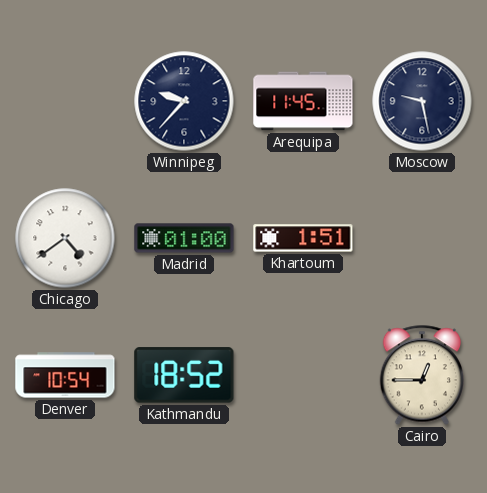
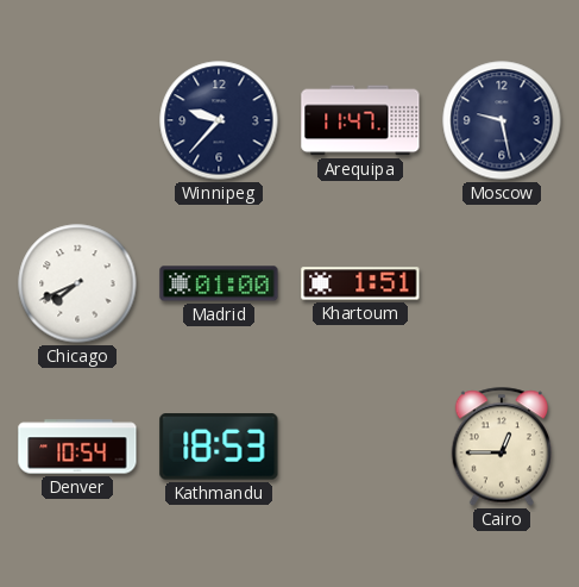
Arequipa: 11:45 -> 11:47
Chicago: 4:39 -> 7:41
Kathmandu: 18:52 -> 18:53
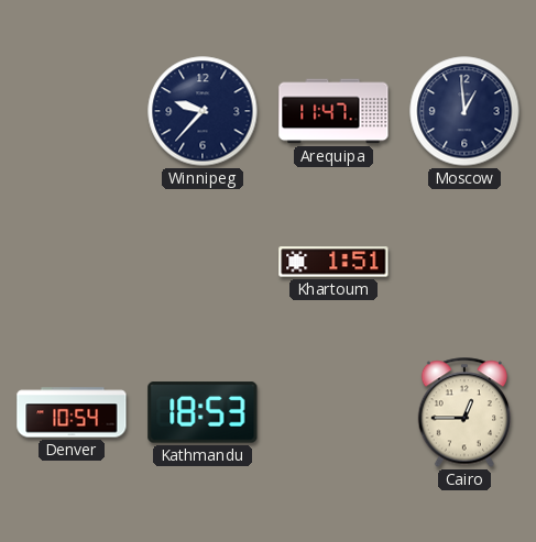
Moscow: 9:28 -> 12:59
Chicago: 7:41 -> none
Madrid: 01:00 -> none
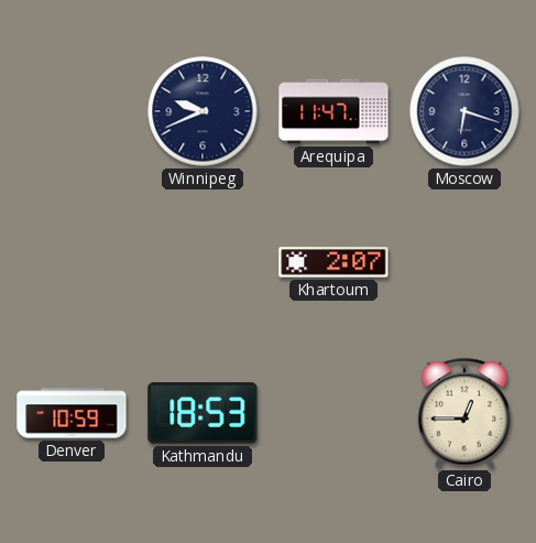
Winnipeg: 9:37 -> 9:41
Moscow: 12:59 -> 6:18
Khartoum: 1:51 -> 2:07
Denver: 10:54 -> 10:59
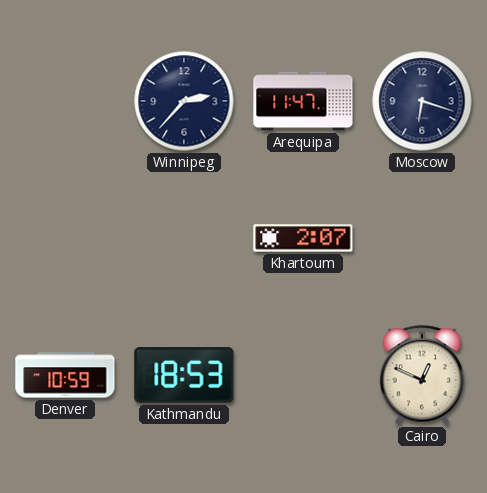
Winnipeg: 9:41 -> 2:37
Cairo: 12:45 -> 12:49
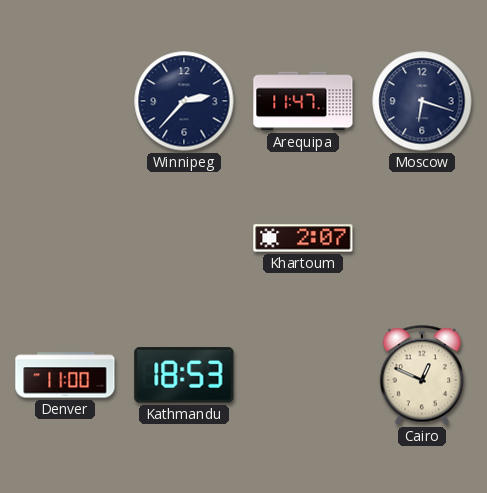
Denver: 10:59 -> 11:00
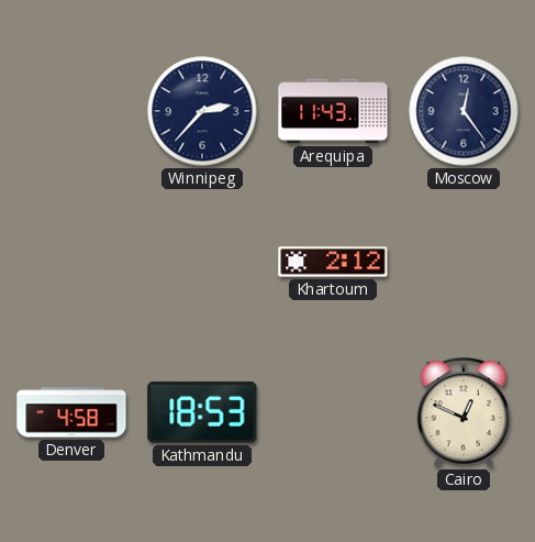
Arequipa: 11:47 -> 11:43
Moscow: 6:18 -> 12:24
Khartoum: 2:07 -> 2:12
Denver: 11:00 -> 4:58
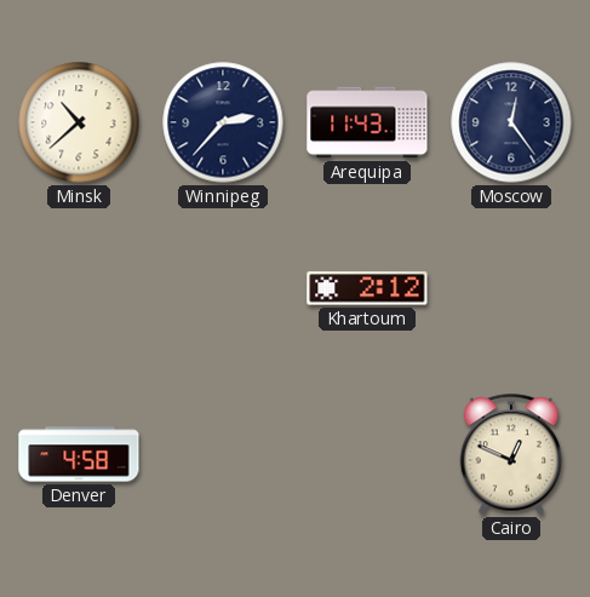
Minsk: none -> 10:38
Kathmandu: 18:53 -> none
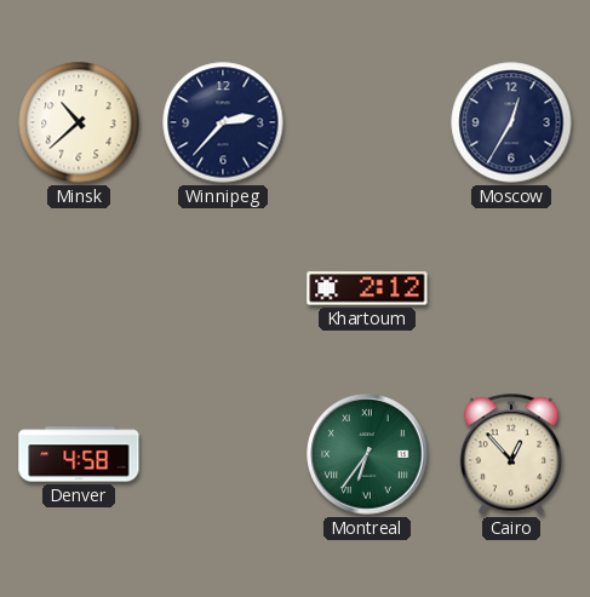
Arequipa: 11:43 -> none
Moscow: 12:24 -> 12:35
Montreal: none -> 6:36
Cairo: 12:49 -> 12:53
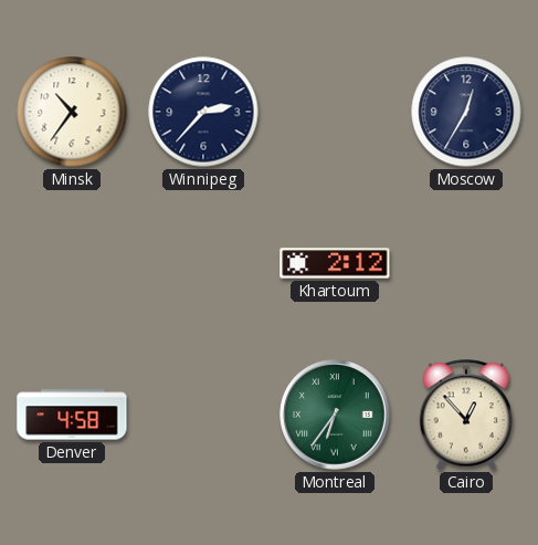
Minsk: 10:38 -> 10:36
